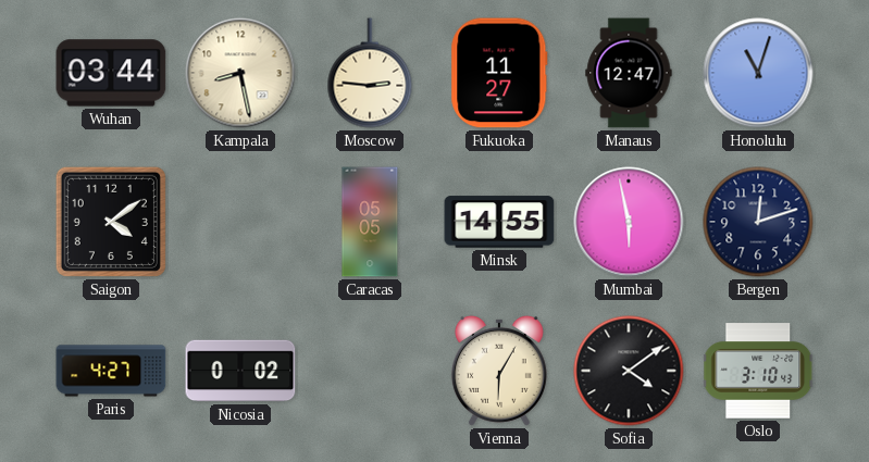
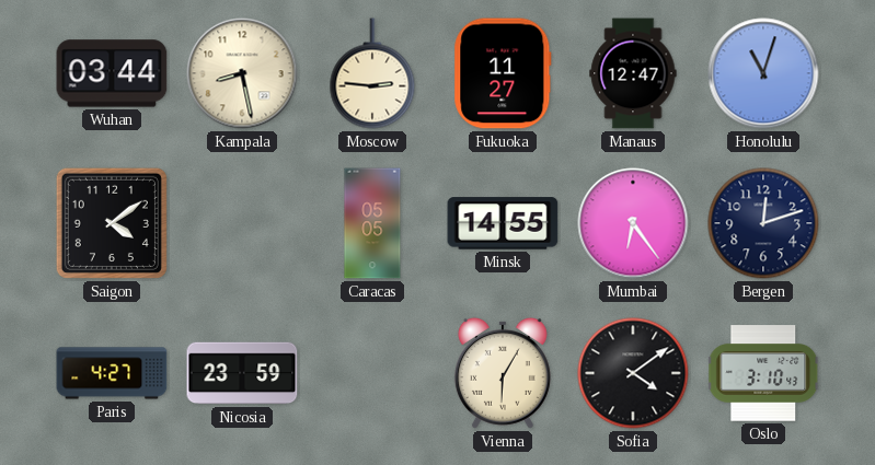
Mumbai: 5:58 -> 6:24
Nicosia: 0:02 -> 23:59
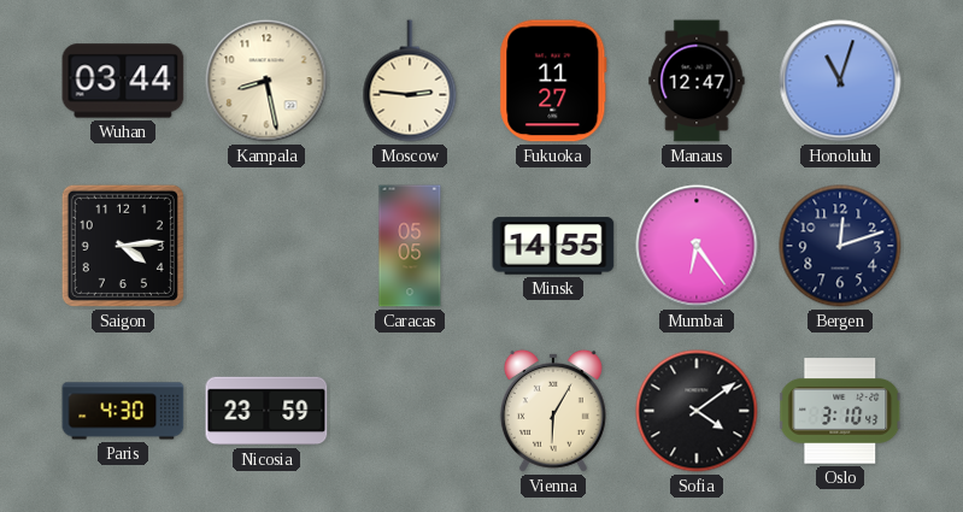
Saigon: 4:09 -> 4:14
Paris: 4:27 -> 4:30
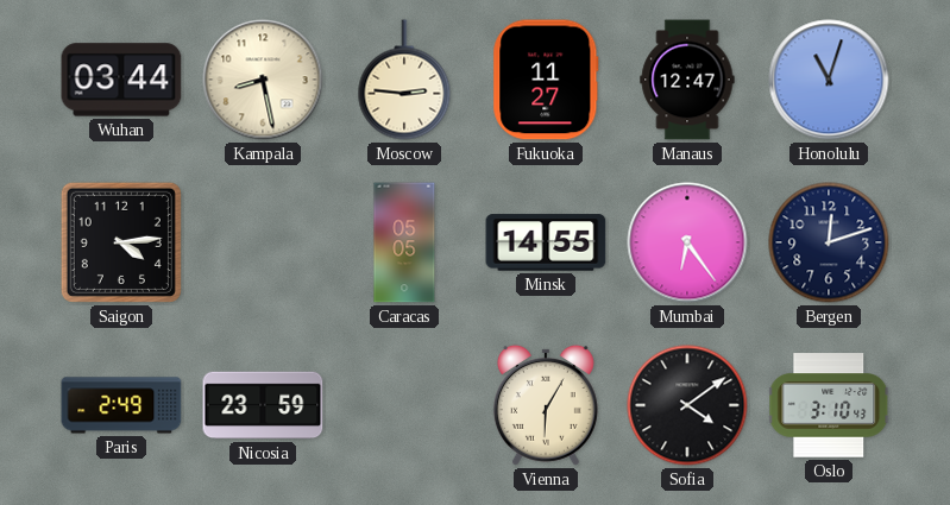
Paris: 4:30 -> 2:49
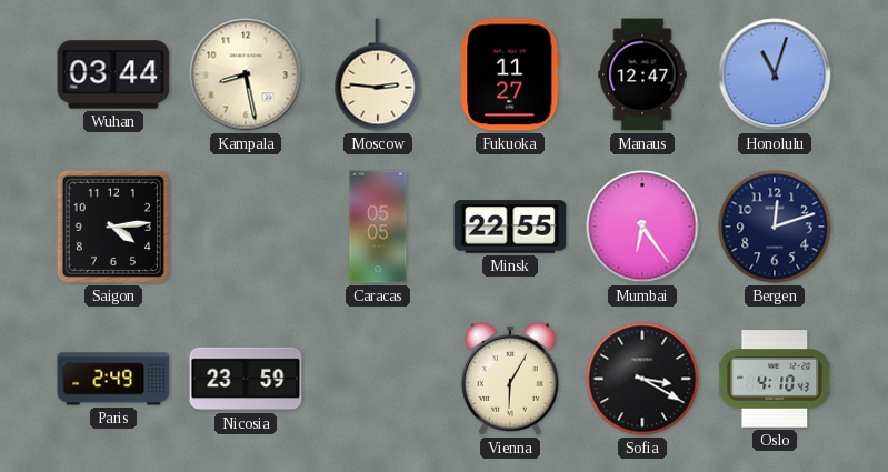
Minsk: 14:55 -> 22:55
Sofia: 4:09 -> 3:20
Oslo: 3:10 -> 4:10
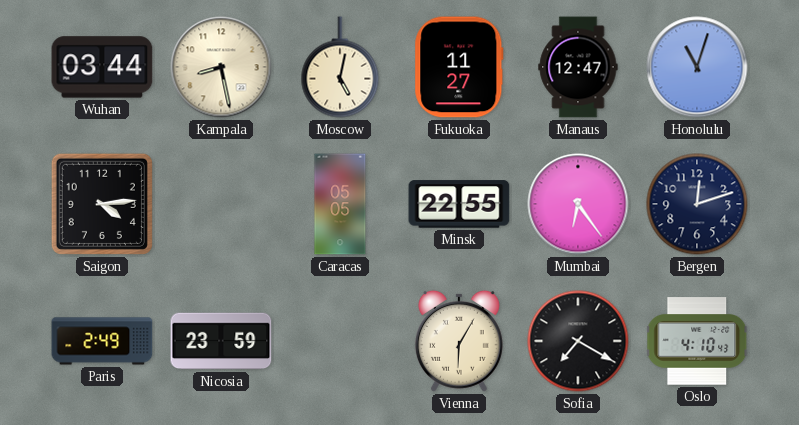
Moscow: 2:46 -> 5:02
Sofia: 3:20 -> 7:20
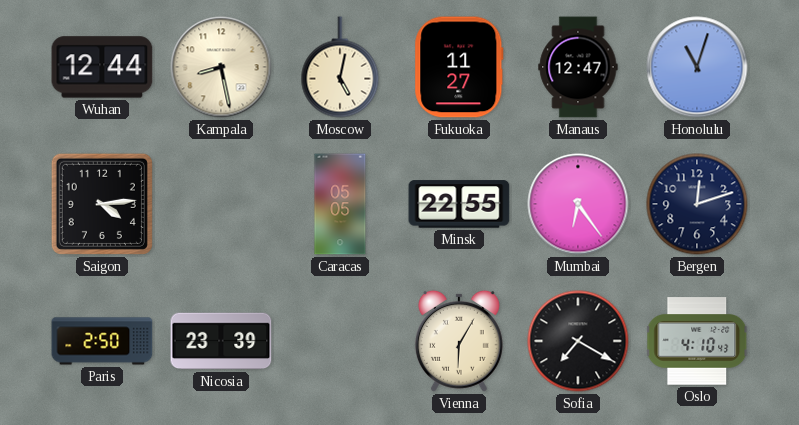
Wuhan: 03:44 -> 12:44
Paris: 2:49 -> 2:50
Nicosia: 23:59 -> 23:39
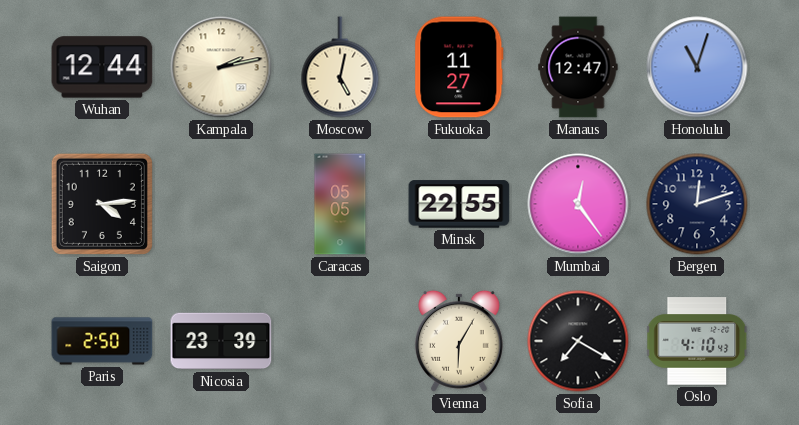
Kampala: 8:28 -> 2:13
Mumbai: 6:24 -> 12:24
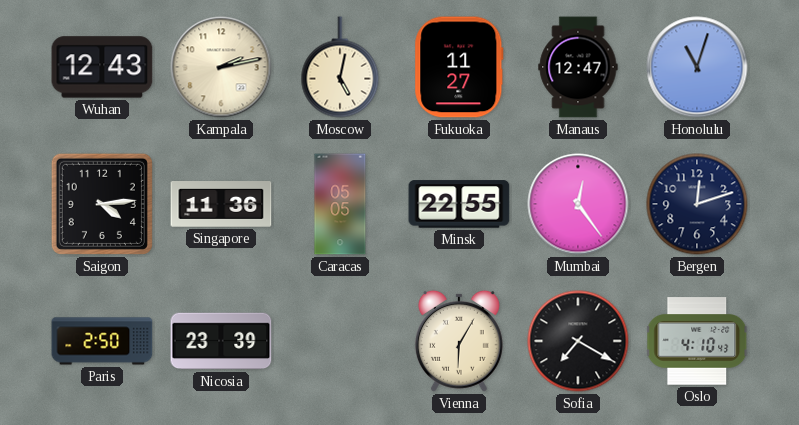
Wuhan: 12:44 -> 12:43
Singapore: none -> 11:36
